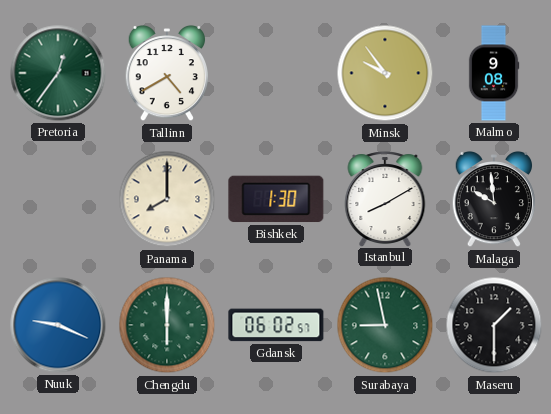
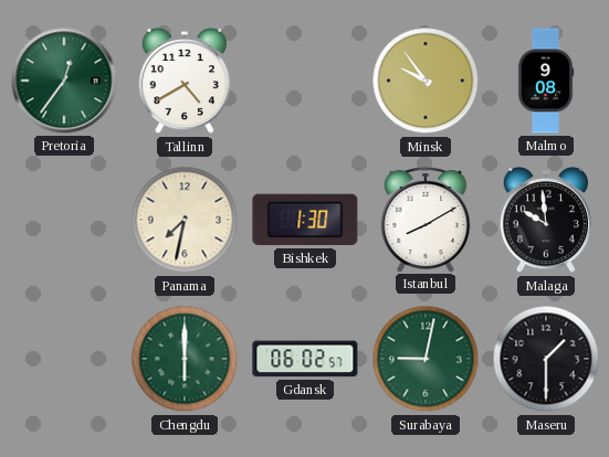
Panama: 8:00 -> 7:32
Nuuk: 9:19 -> none
Surabaya: 8:58 -> 9:02
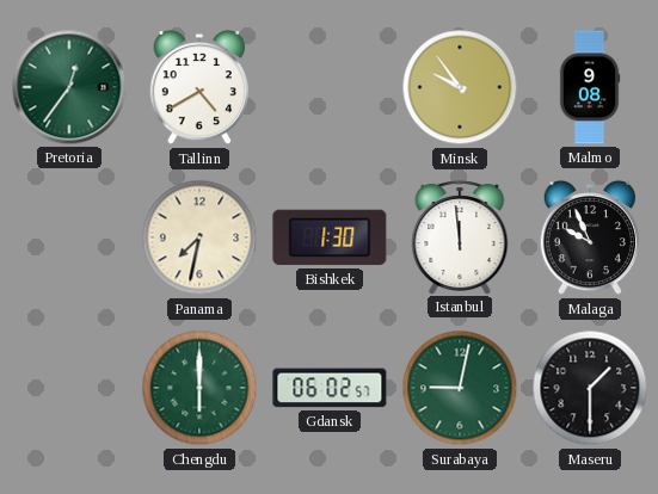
Istanbul: 8:10 -> 11:59
Malaga: 9:59 -> 9:56
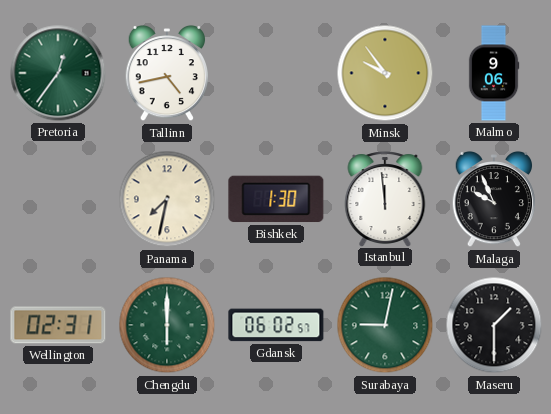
Tallinn: 4:40 -> 4:43
Malmo: 9:08 -> 9:06
Wellington: none -> 02:31
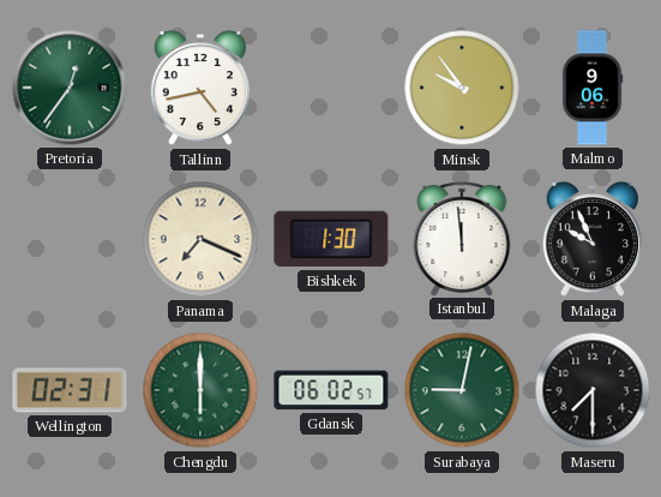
Panama: 7:32 -> 7:19
Maseru: 1:30 -> 7:30
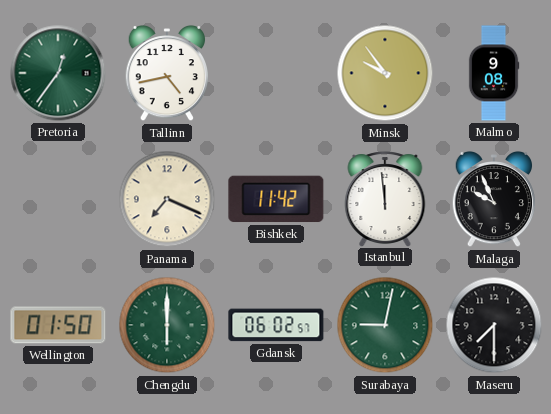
Malmo: 9:06 -> 9:08
Bishkek: 1:30 -> 11:42
Wellington: 02:31 -> 01:50
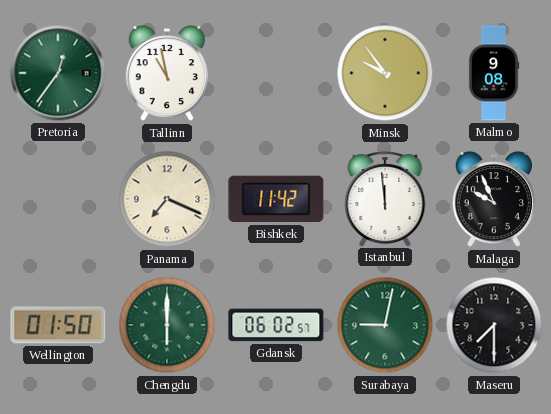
Tallinn: 4:43 -> 10:58
